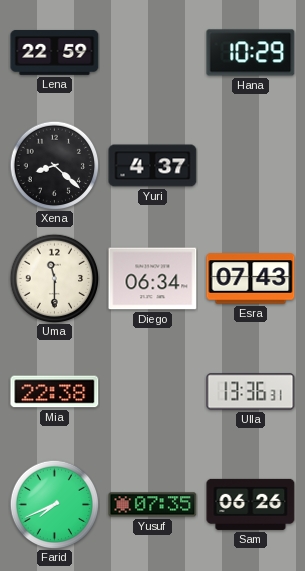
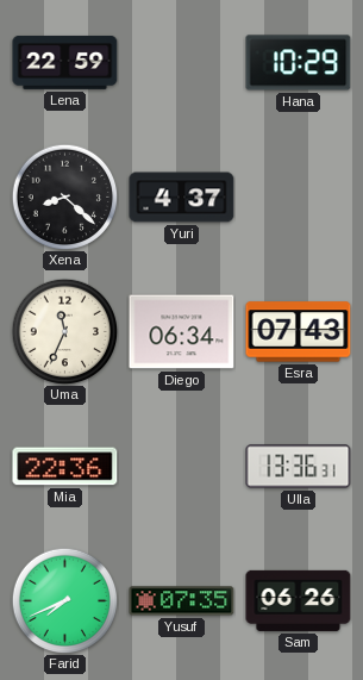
Uma: 11:30 -> 11:34
Mia: 22:38 -> 22:36
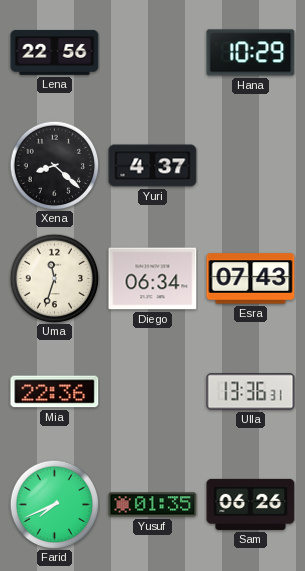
Lena: 22:59 -> 22:56
Uma: 11:34 -> 11:33
Yusuf: 07:35 -> 01:35
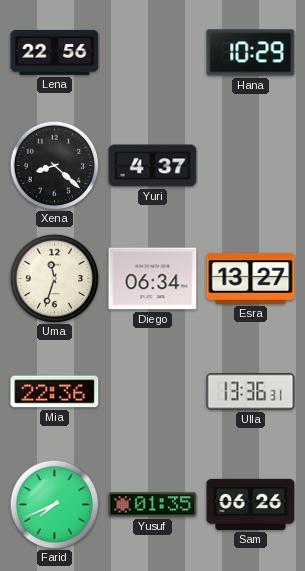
Esra: 07:43 -> 13:27
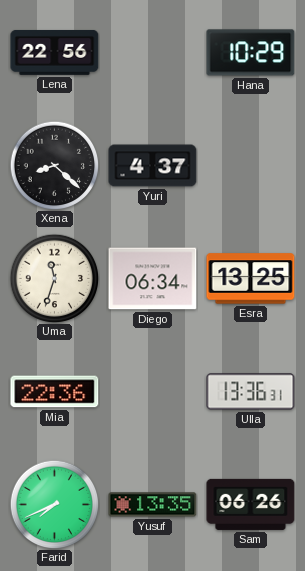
Esra: 13:27 -> 13:25
Yusuf: 01:35 -> 13:35
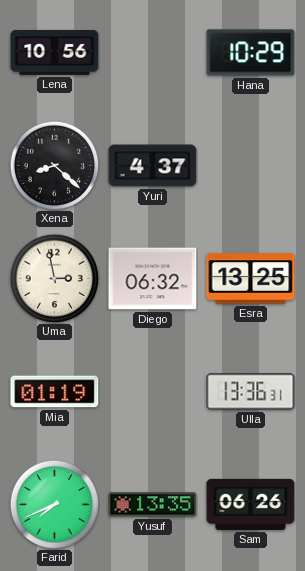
Lena: 22:56 -> 10:56
Uma: 11:33 -> 2:58
Diego: 06:34 -> 06:32
Mia: 22:36 -> 01:19
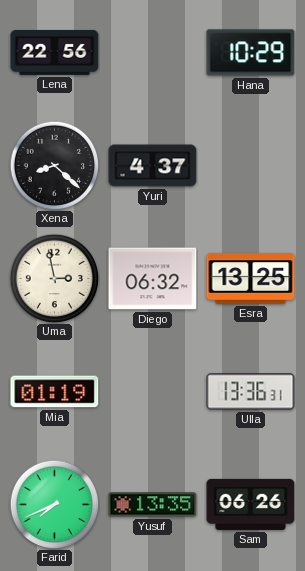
Lena: 10:56 -> 22:56
